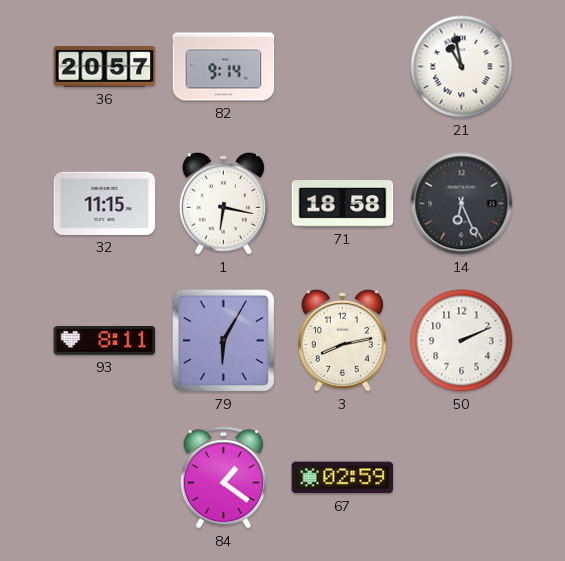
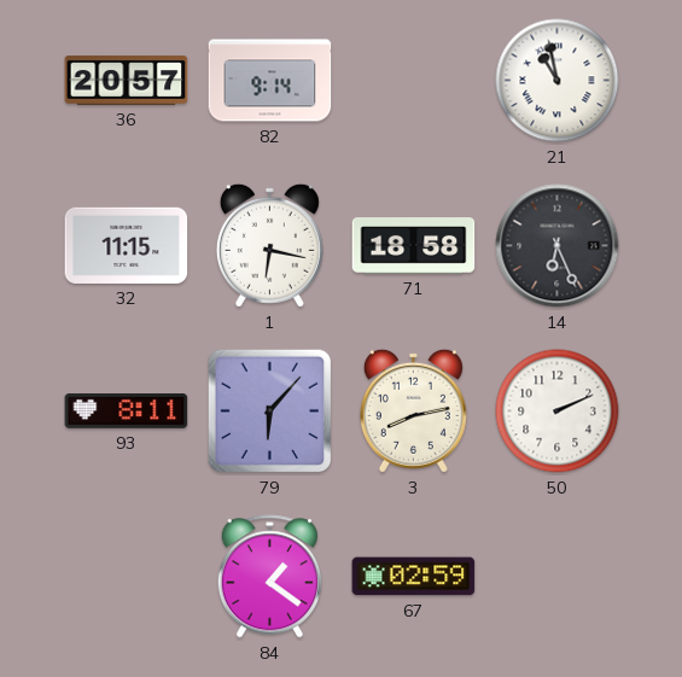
79: 6:05 -> 6:07
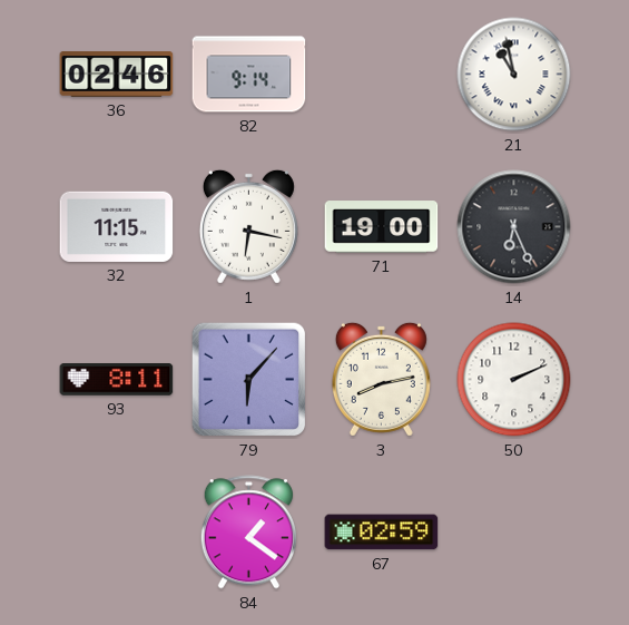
36: 20:57 -> 02:46
71: 18:58 -> 19:00
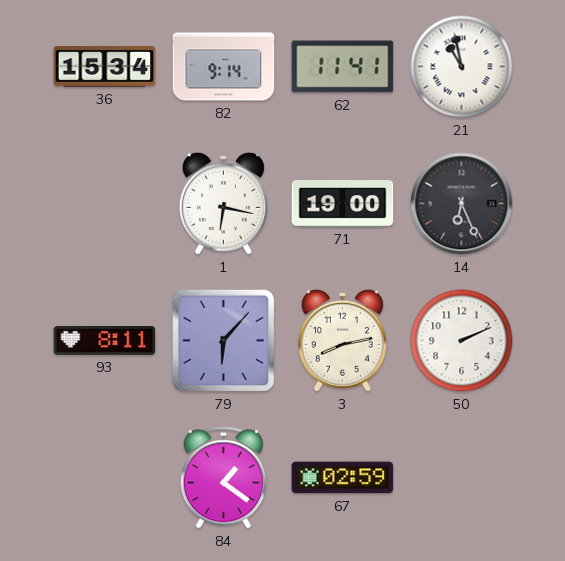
36: 02:46 -> 15:34
62: none -> 11:41
32: 11:15 -> none
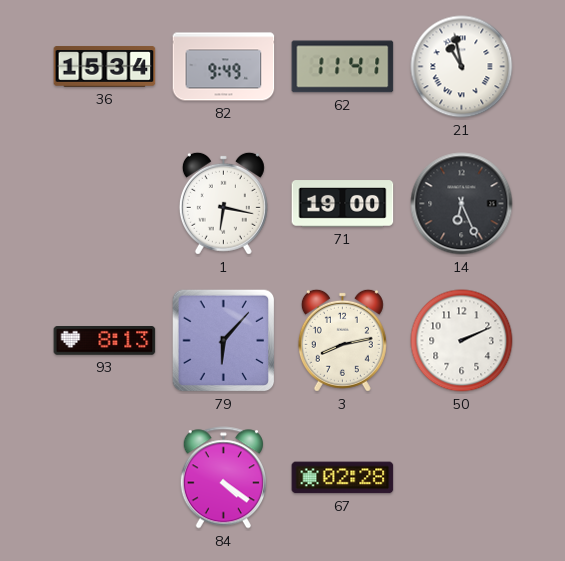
82: 9:14 -> 9:49
93: 8:11 -> 8:13
84: 1:21 -> 4:21
67: 02:59 -> 02:28
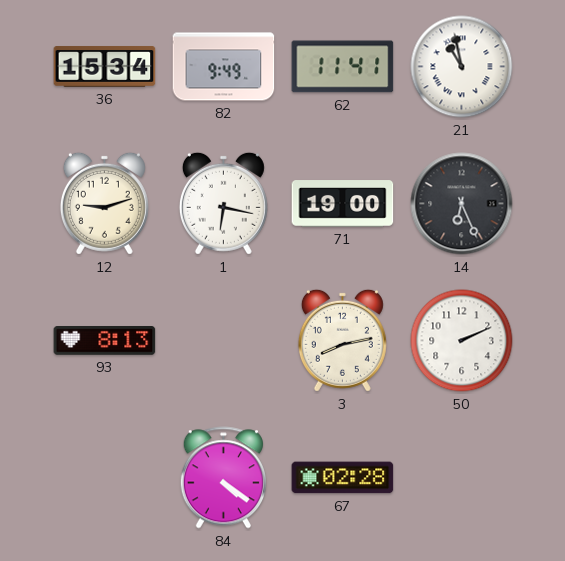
12: none -> 9:12
79: 6:07 -> none
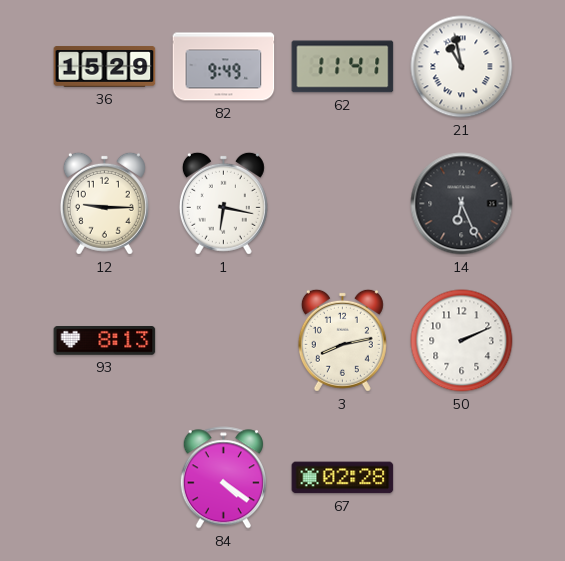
36: 15:34 -> 15:29
12: 9:12 -> 9:15
71: 19:00 -> none
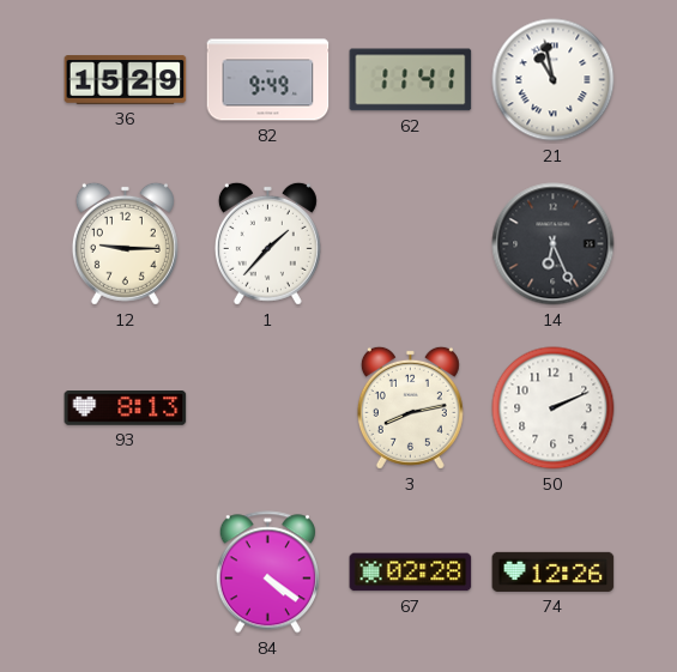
1: 6:17 -> 1:37
74: none -> 12:26
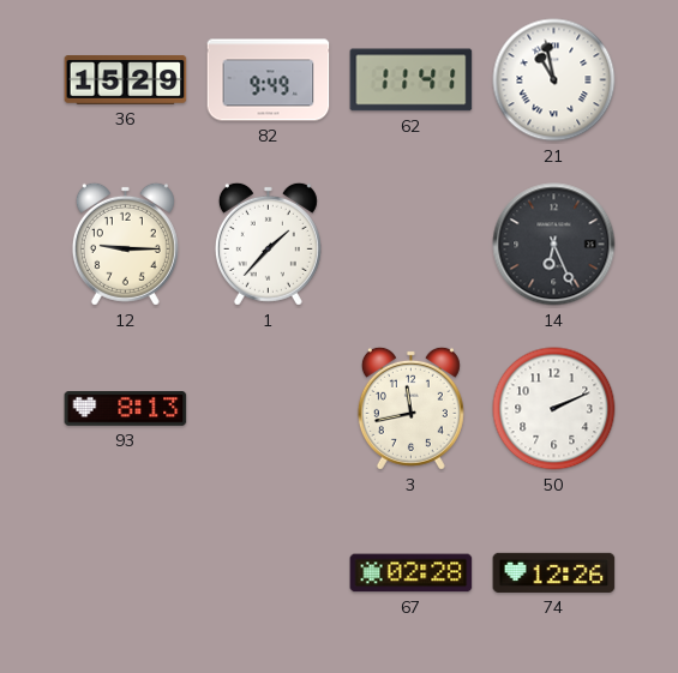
3: 8:13 -> 11:43
84: 4:21 -> none
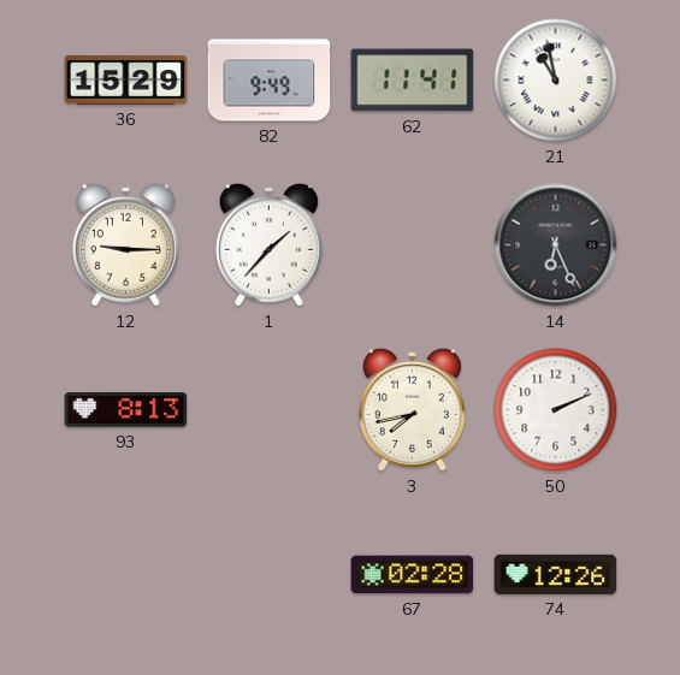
3: 11:43 -> 7:43
